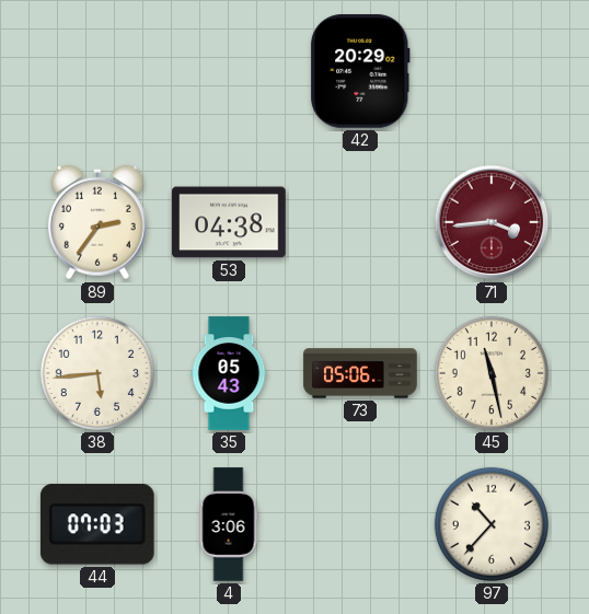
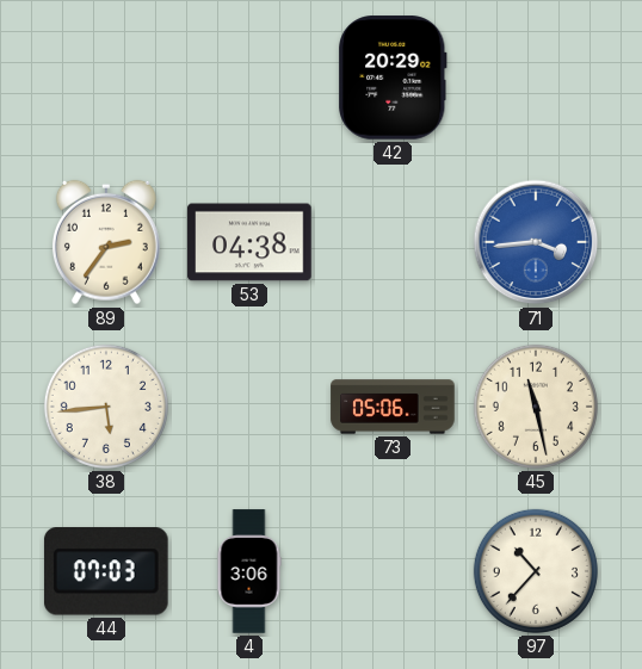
71 dial: burgundy -> blue
35: 05:43 -> none
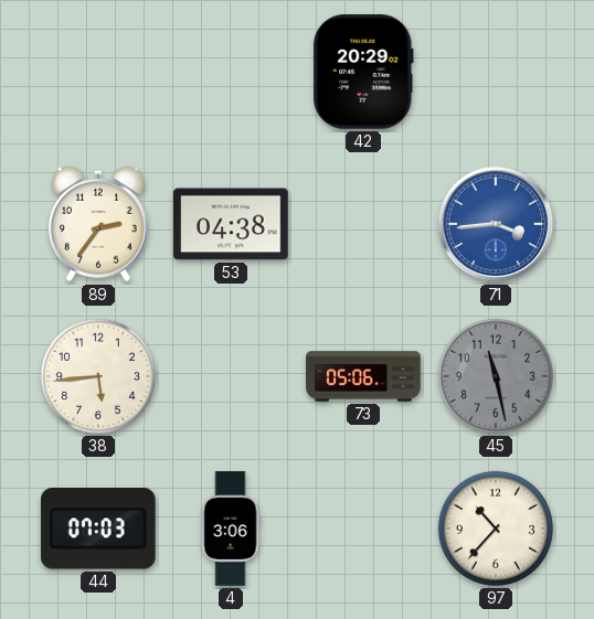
45 dial: cream -> grey
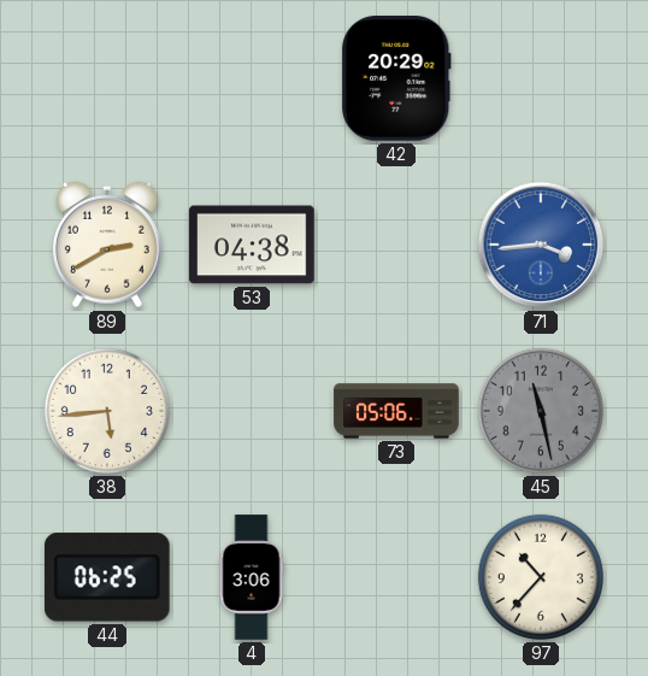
89: 2:36 -> 2:40
44: 07:03 -> 06:25
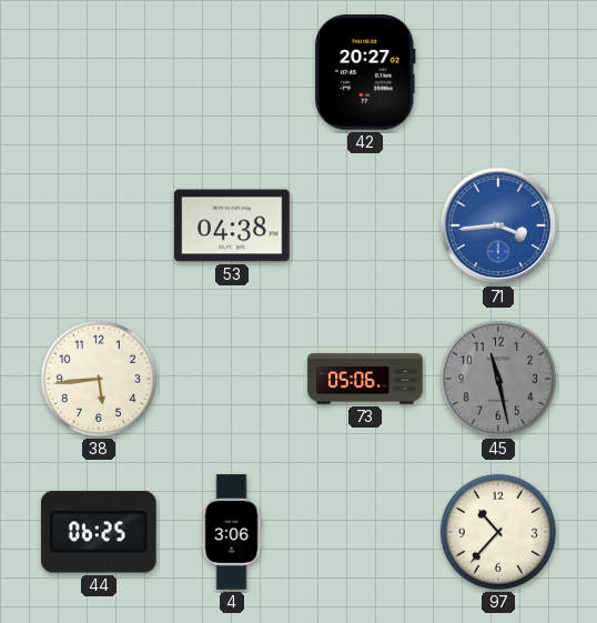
42: 20:29 -> 20:27
89: 2:40 -> none
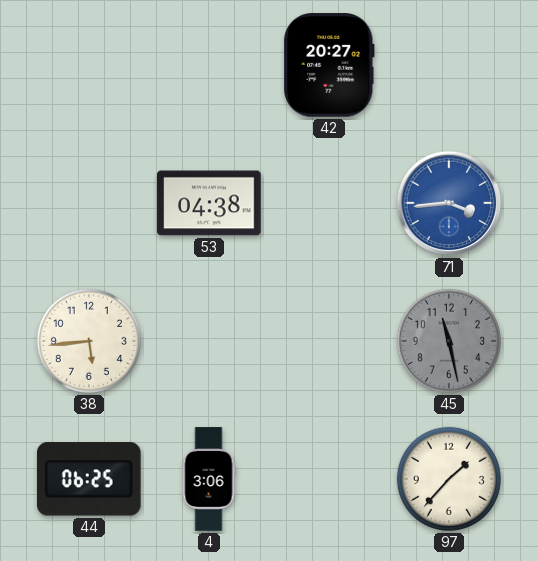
73: 05:06 -> none
97: 10:37 -> 1:37
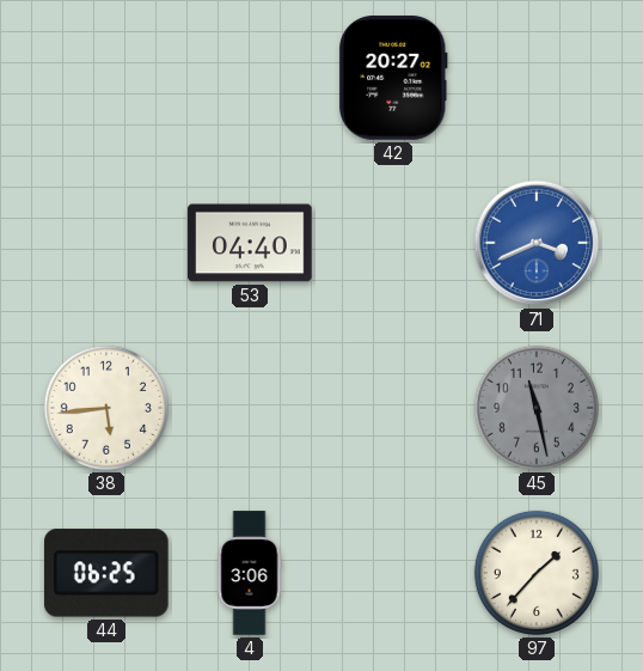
53: 04:38 -> 04:40
71: 3:44 -> 3:41
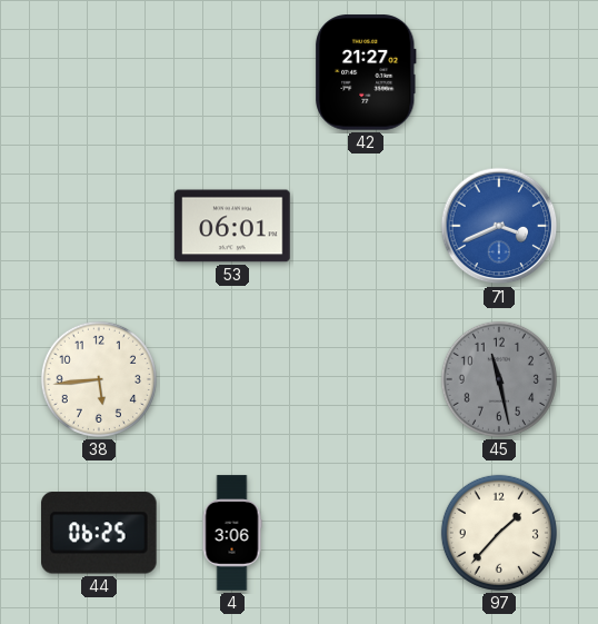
42: 20:27 -> 21:27
53: 04:40 -> 06:01
